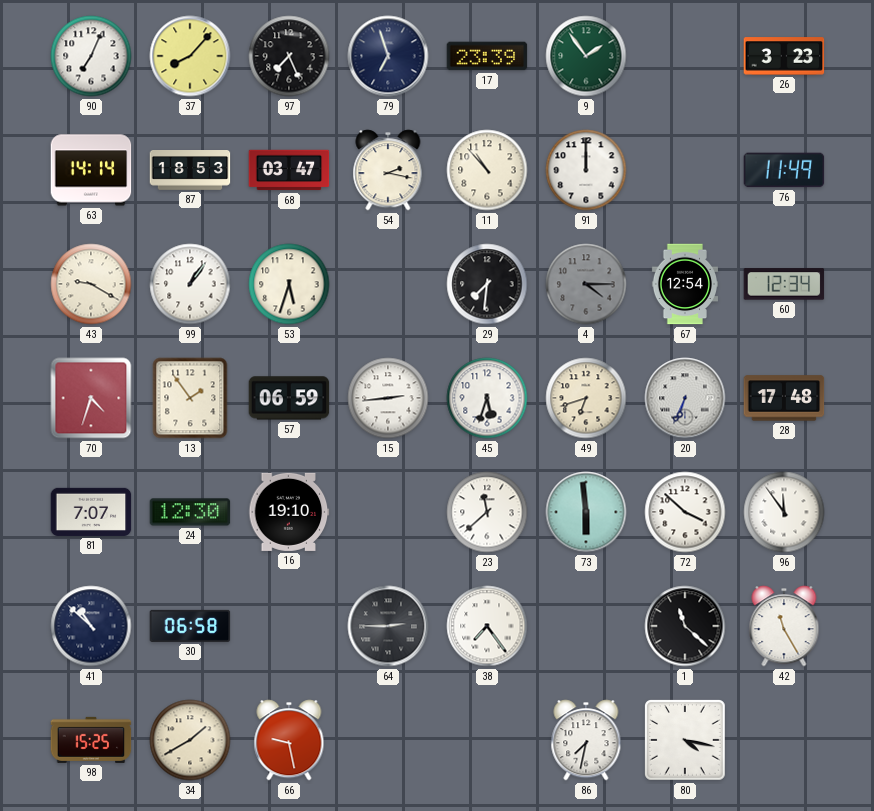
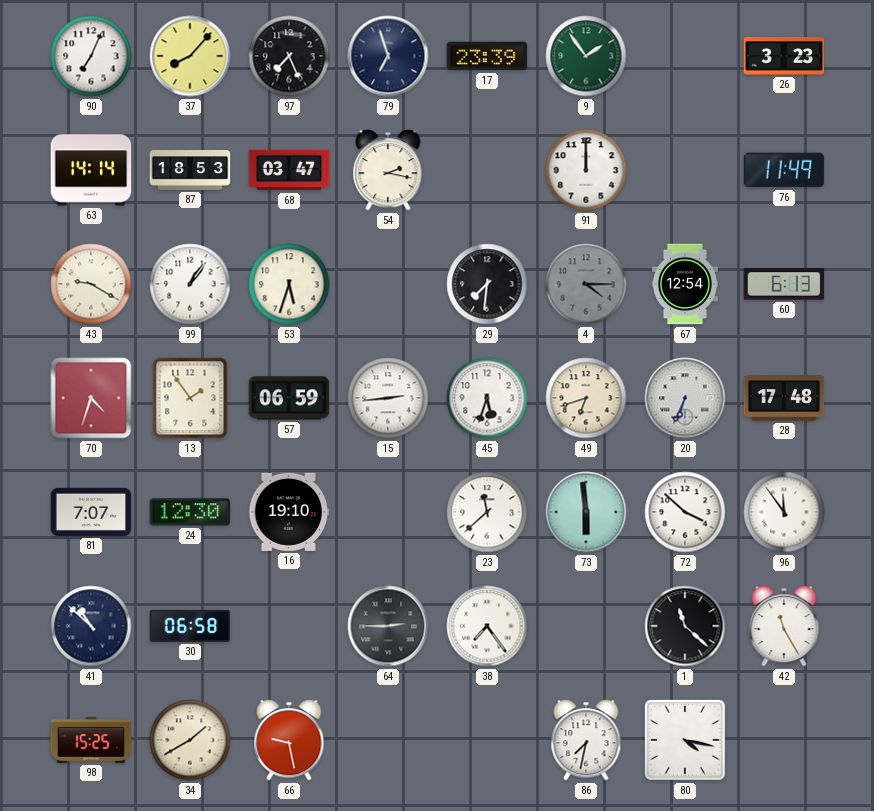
11: 10:53 -> none
60: 12:34 -> 6:13
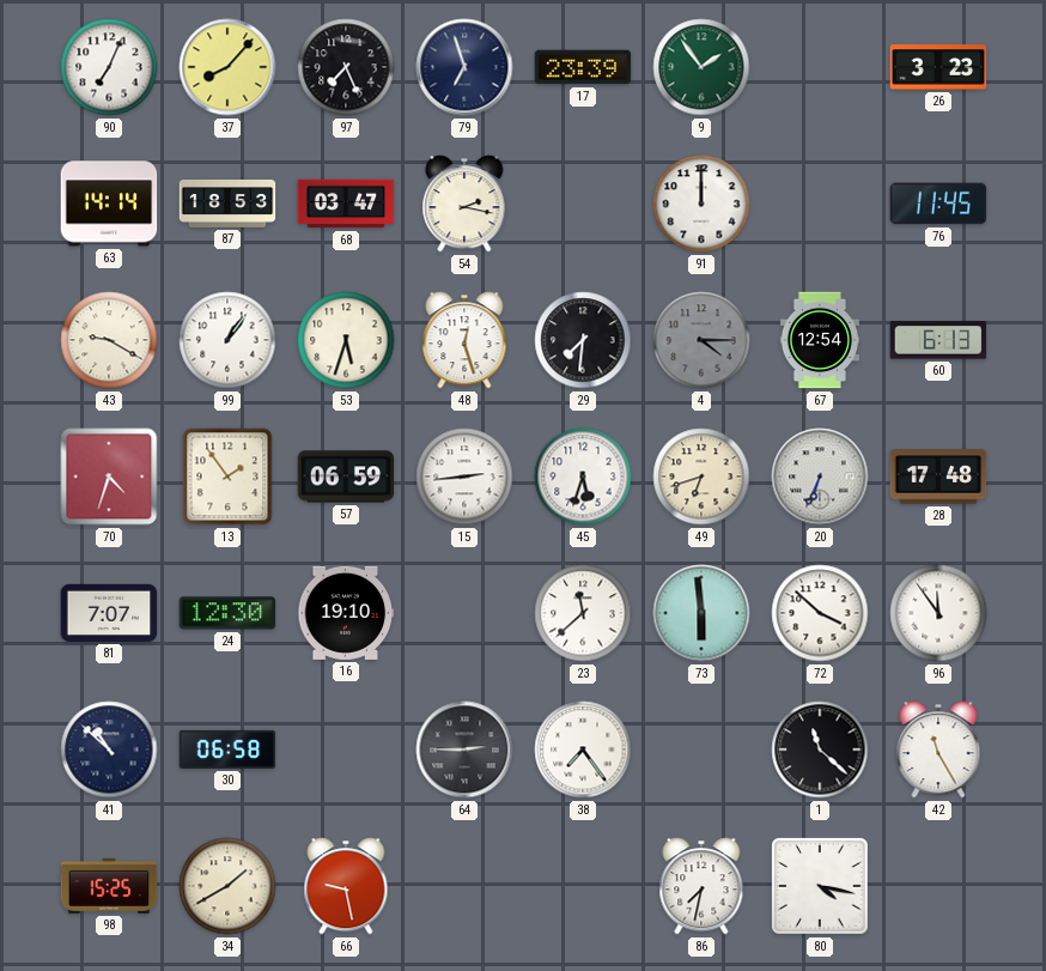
76: 11:49 -> 11:45
48: none -> 12:27
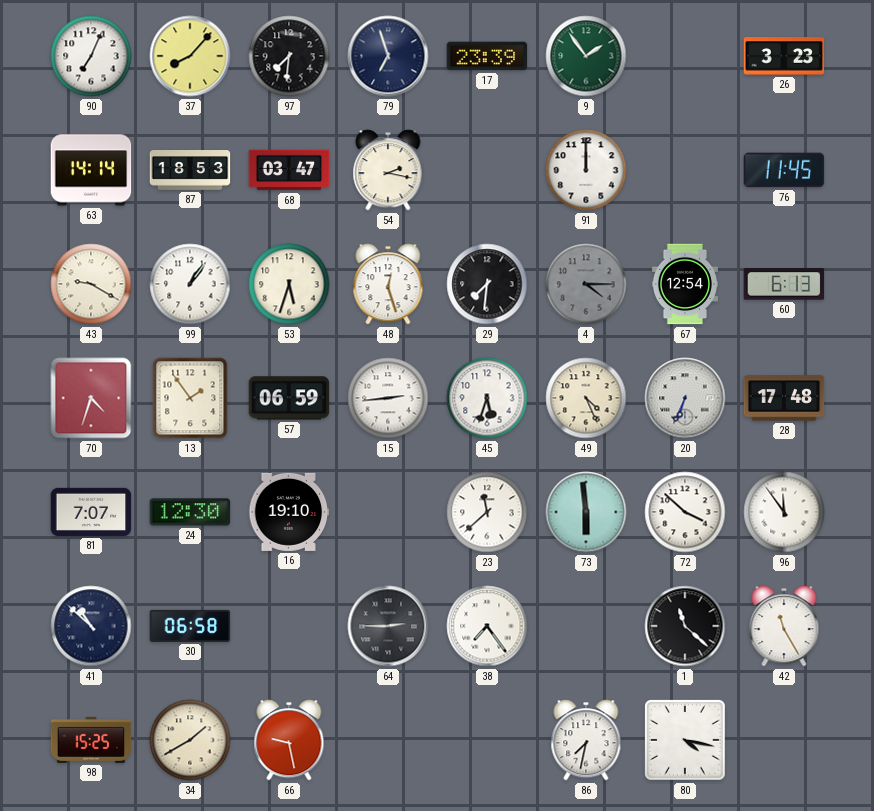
97: 7:26 -> 7:31
49: 6:42 -> 4:26
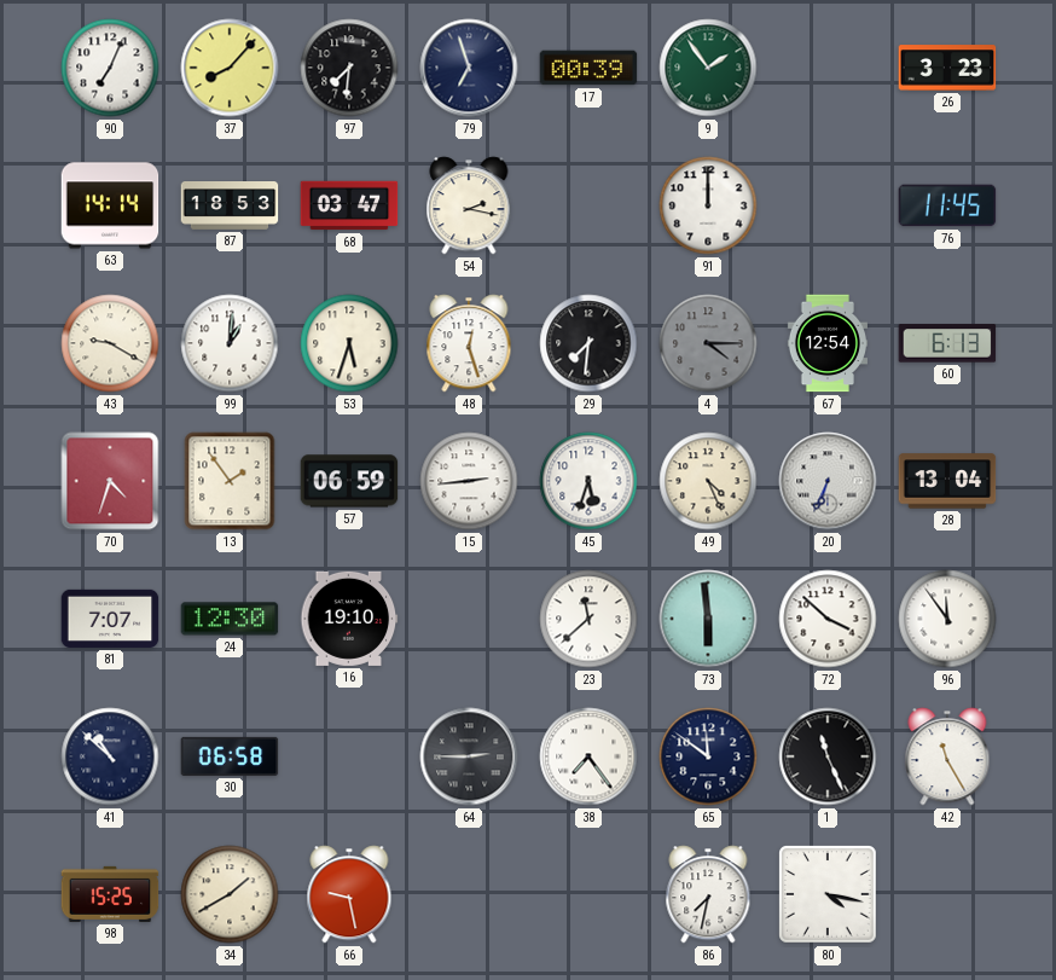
17: 23:39 -> 00:39
99: 1:06 -> 1:01
28: 17:48 -> 13:04
65: none -> 11:51
1: 11:22 -> 11:26
